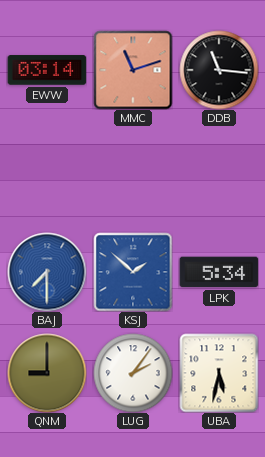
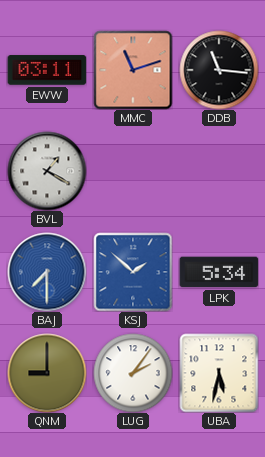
EWW: 03:14 -> 03:11
BVL: none -> 1:20
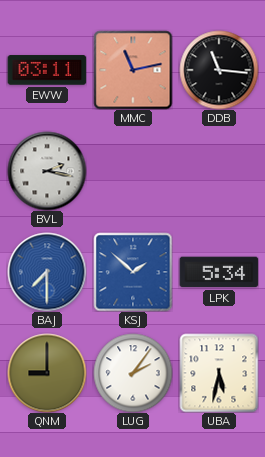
MMC: 11:12 -> 11:13
BVL: 1:20 -> 2:17
